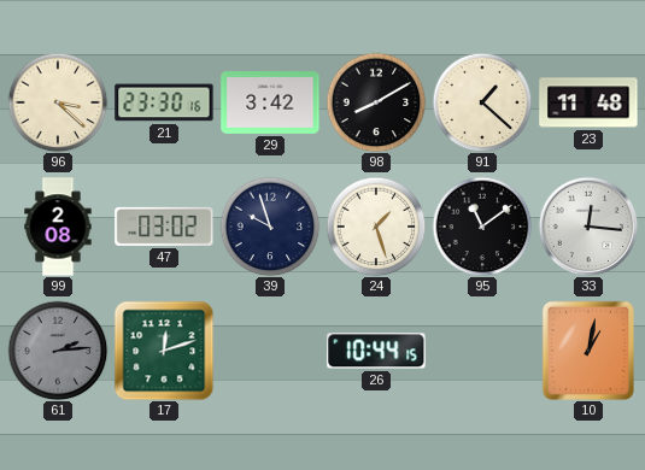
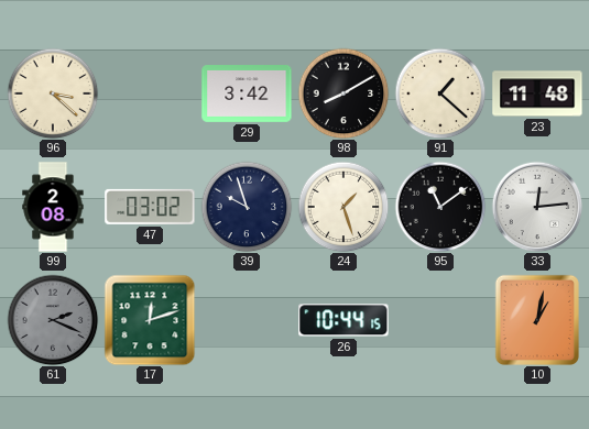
21: 23:30 -> none
33: 12:16 -> 12:14
61: 2:14 -> 2:19
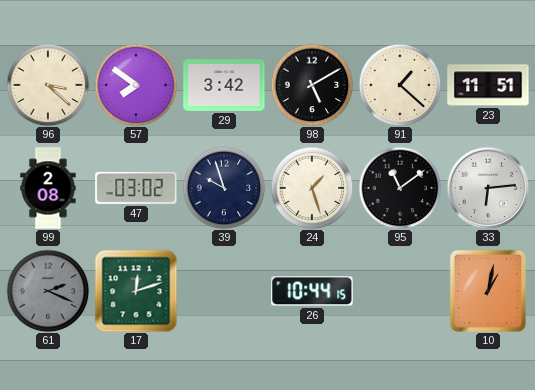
57: none -> 7:51
98: 8:10 -> 5:10
23: 11:48 -> 11:51
33: 12:14 -> 6:14
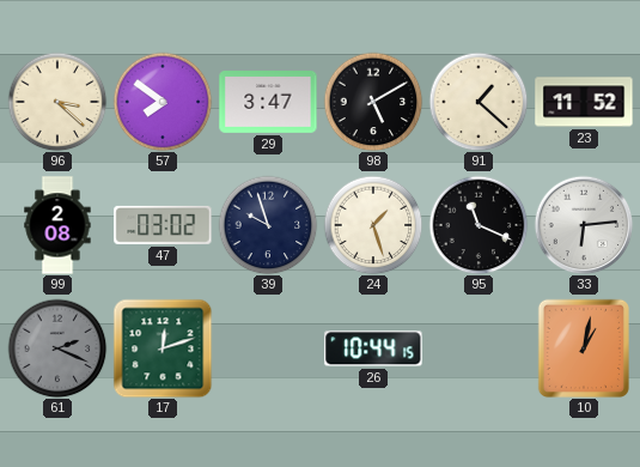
29: 3:42 -> 3:47
23: 11:51 -> 11:52
95: 11:09 -> 11:19
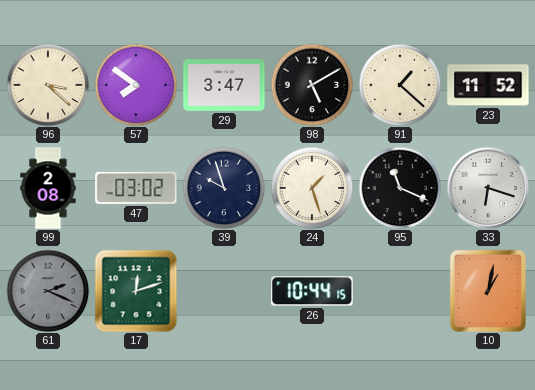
33: 6:14 -> 6:18
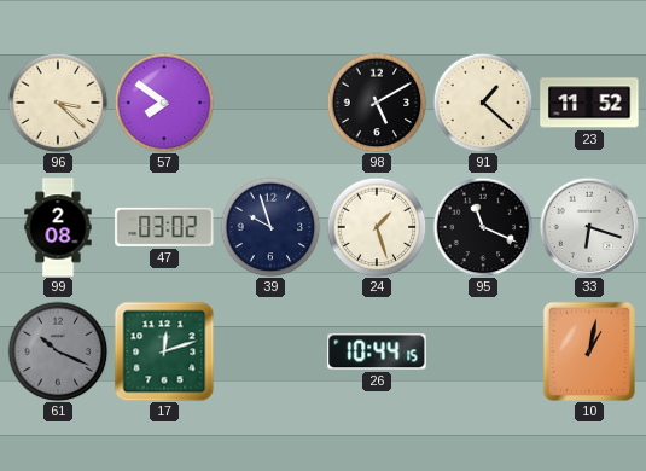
29: 3:47 -> none
61: 2:19 -> 10:19
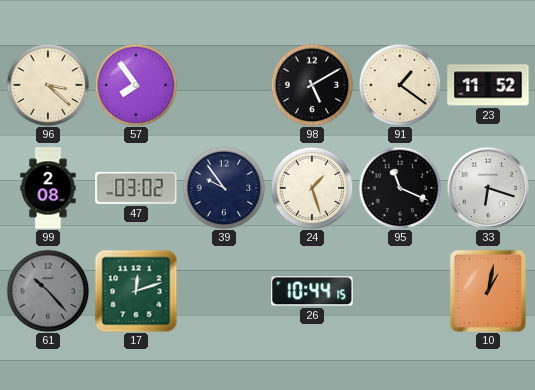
57: 7:51 -> 7:54
91: 1:22 -> 1:21
39: 9:57 -> 9:54
61: 10:19 -> 10:23
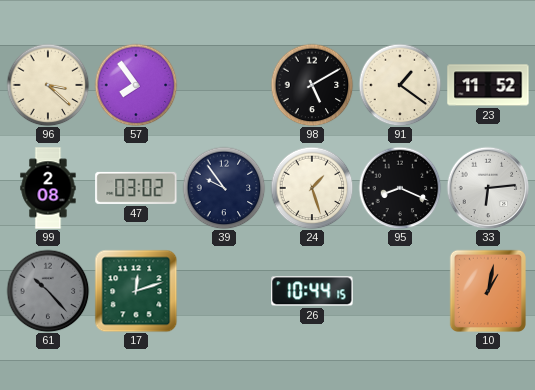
95: 11:19 -> 8:19
33: 6:18 -> 6:14
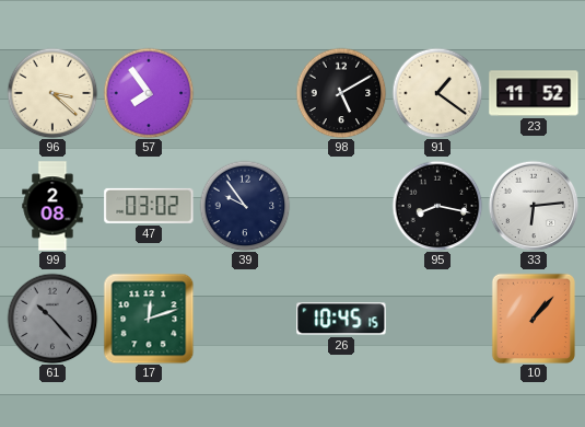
24: 1:27 -> none
95: 8:19 -> 8:17
26: 10:44 -> 10:45
10: 1:02 -> 1:07
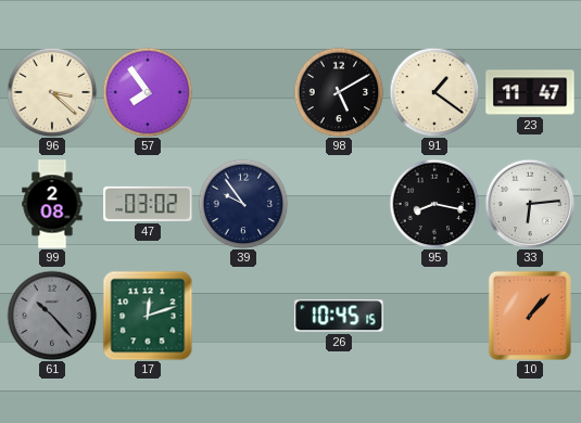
23: 11:52 -> 11:47
